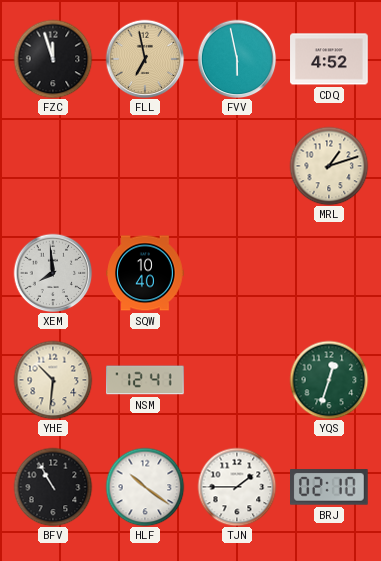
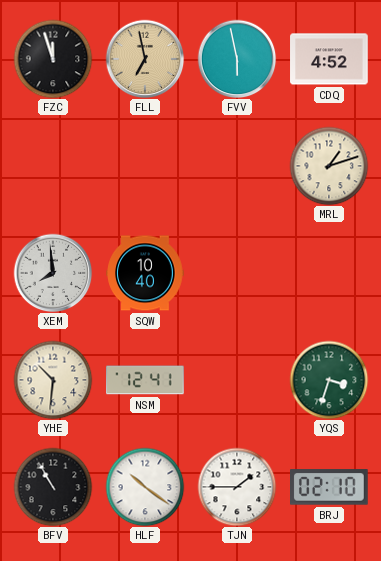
YQS: 12:33 -> 3:33
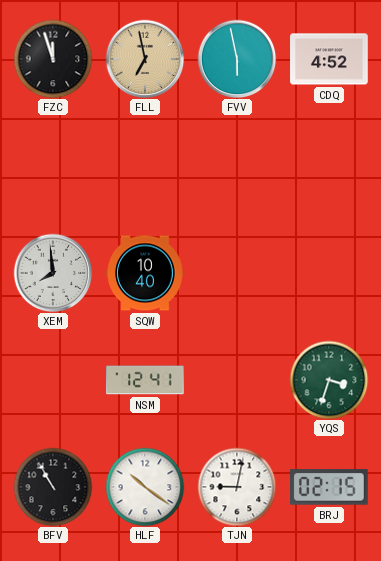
MRL: 1:12 -> none
YHE: 10:31 -> none
TJN: 1:45 -> 9:02
BRJ: 02:10 -> 02:15
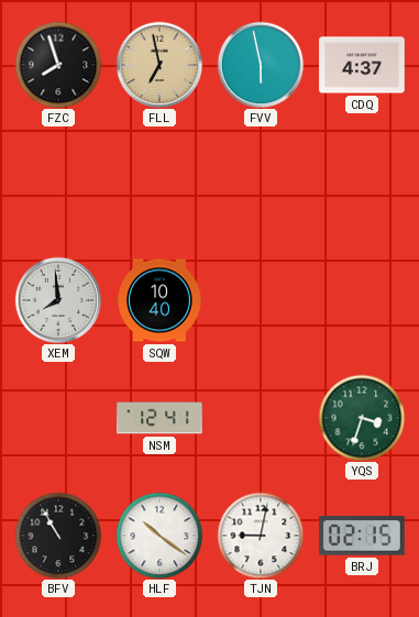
FZC: 11:57 -> 7:57
CDQ: 4:52 -> 4:37
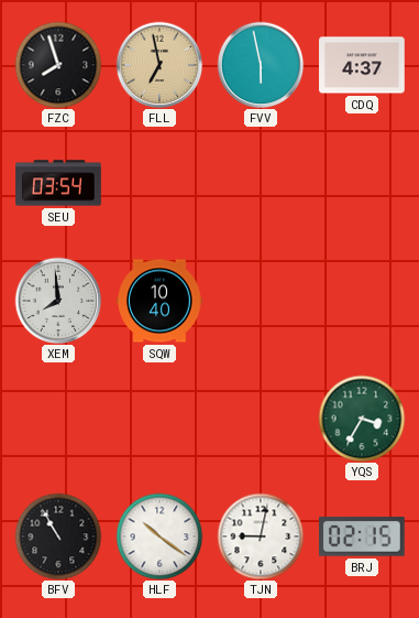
SEU: none -> 03:54
NSM: 12:41 -> none
YQS: 3:33 -> 3:35
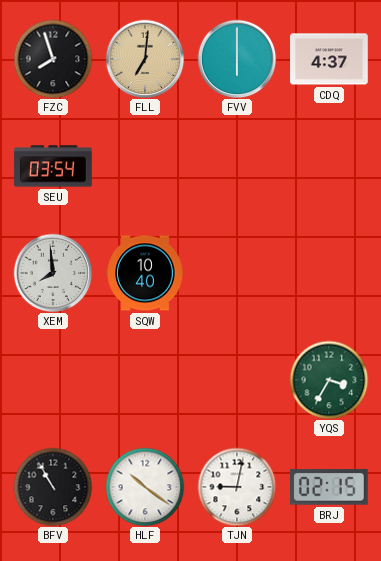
FLL: 6:58 -> 7:01
FVV: 5:58 -> 6:00
